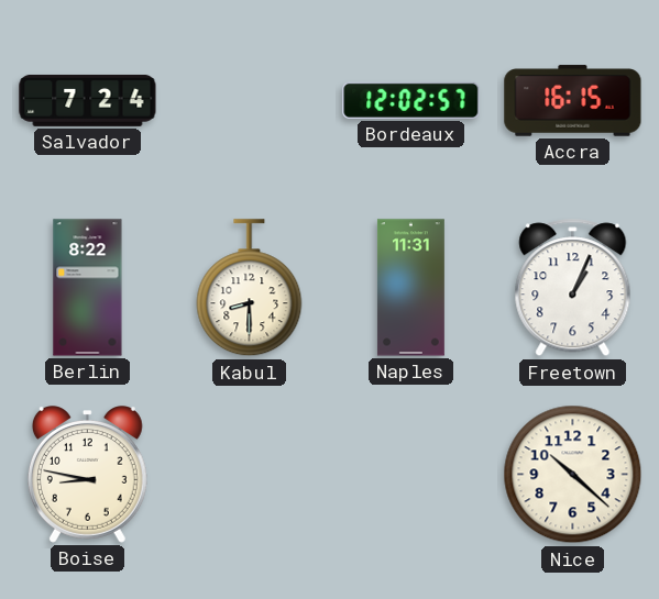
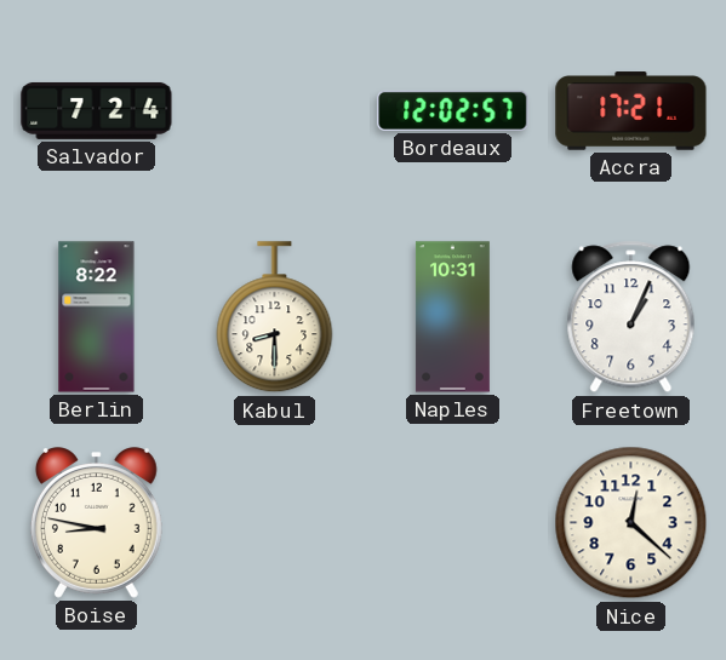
Accra: 16:15 -> 17:21
Naples: 11:31 -> 10:31
Nice: 10:22 -> 12:22
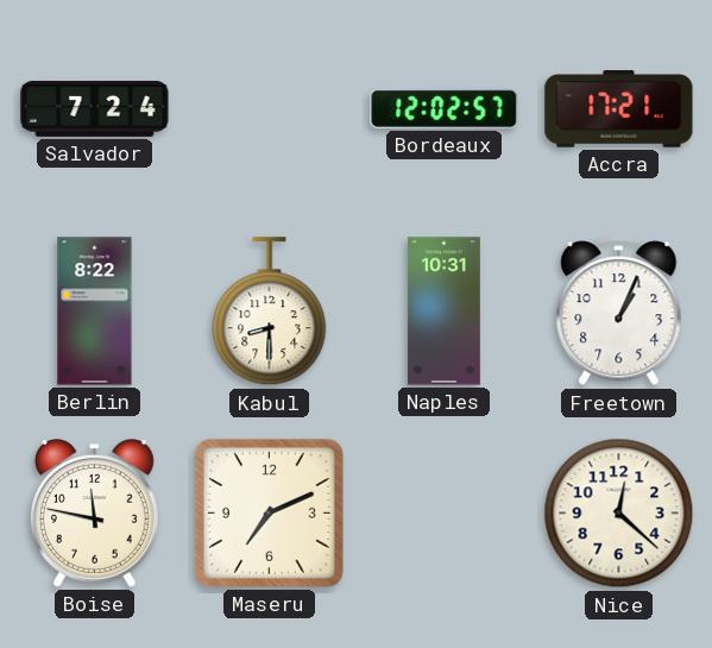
Boise: 8:47 -> 11:47
Maseru: none -> 7:11
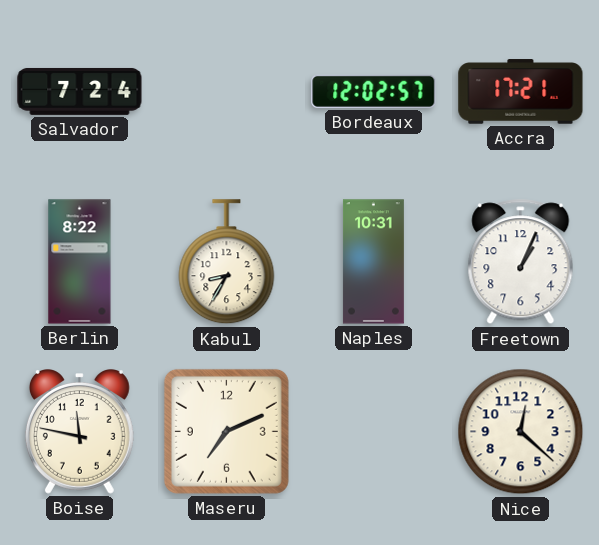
Kabul: 8:30 -> 8:35
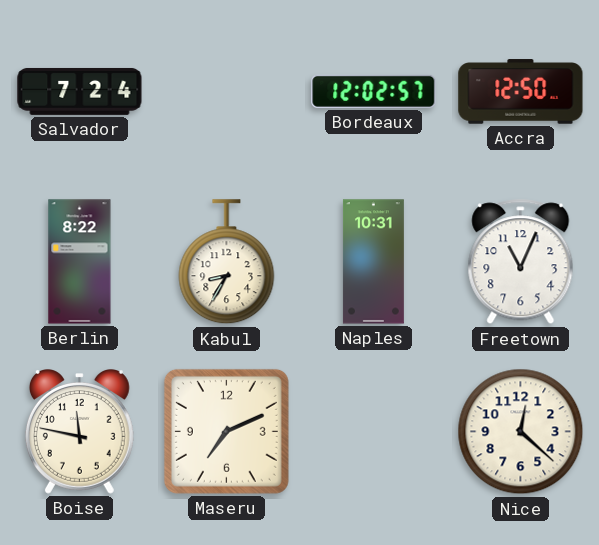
Accra: 17:21 -> 12:50
Freetown: 1:04 -> 11:04
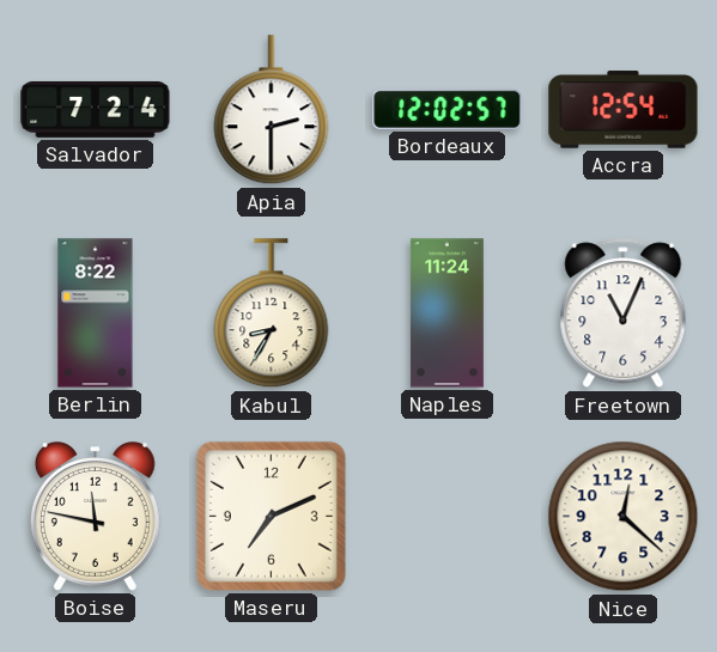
Apia: none -> 2:30
Accra: 12:50 -> 12:54
Naples: 10:31 -> 11:24
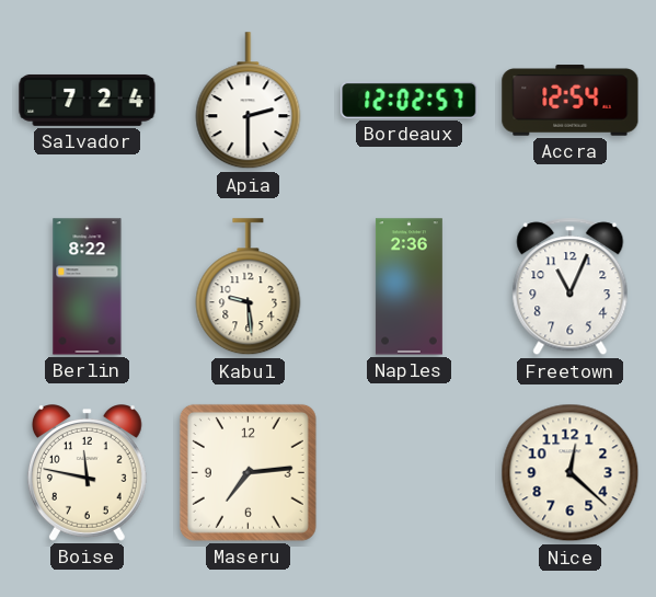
Kabul: 8:35 -> 9:29
Naples: 11:24 -> 2:36
Maseru: 7:11 -> 7:14
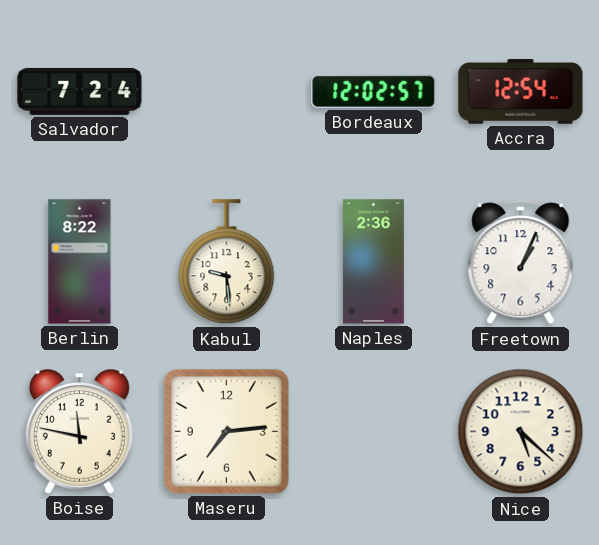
Apia: 2:30 -> none
Freetown: 11:04 -> 1:04
Nice: 12:22 -> 5:22
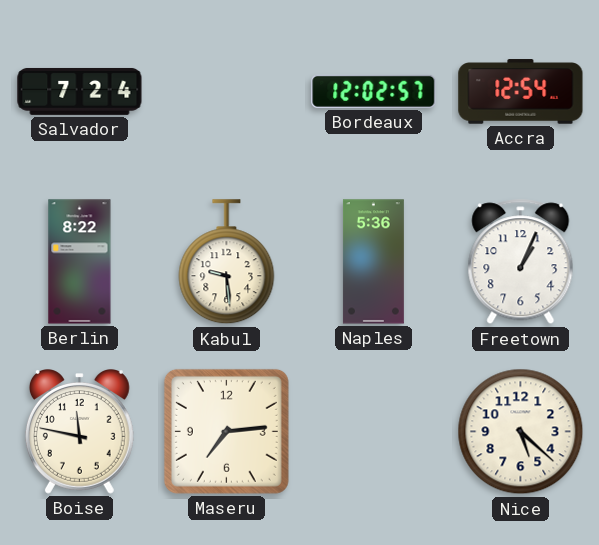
Naples: 2:36 -> 5:36
